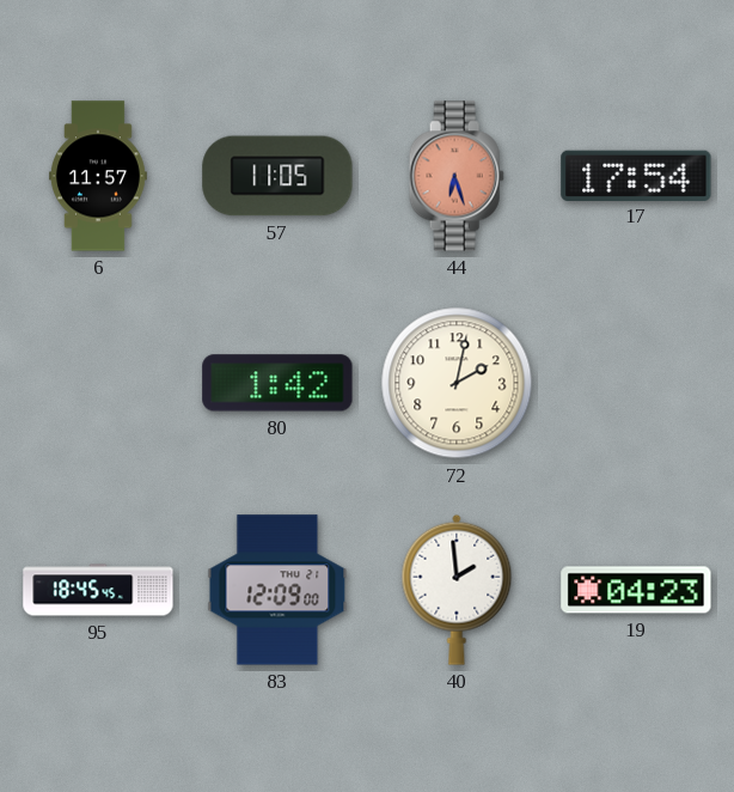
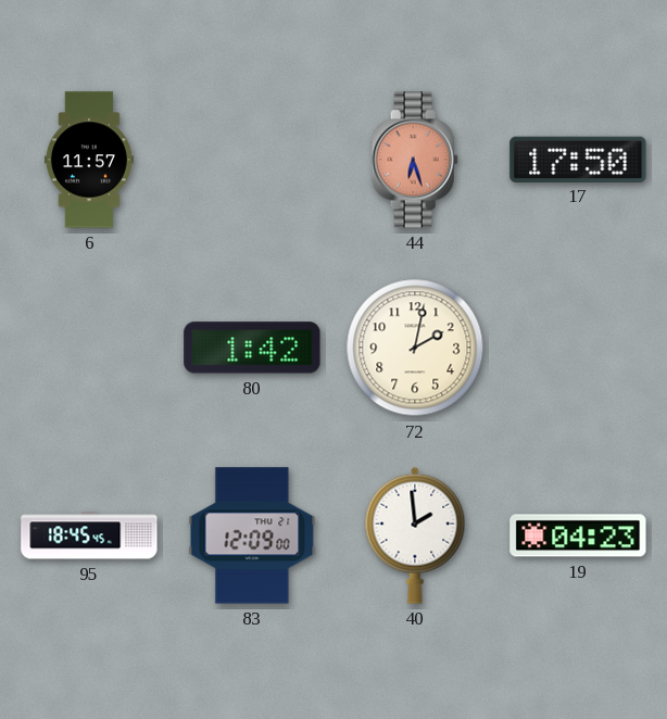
57: 11:05 -> none
17: 17:54 -> 17:50
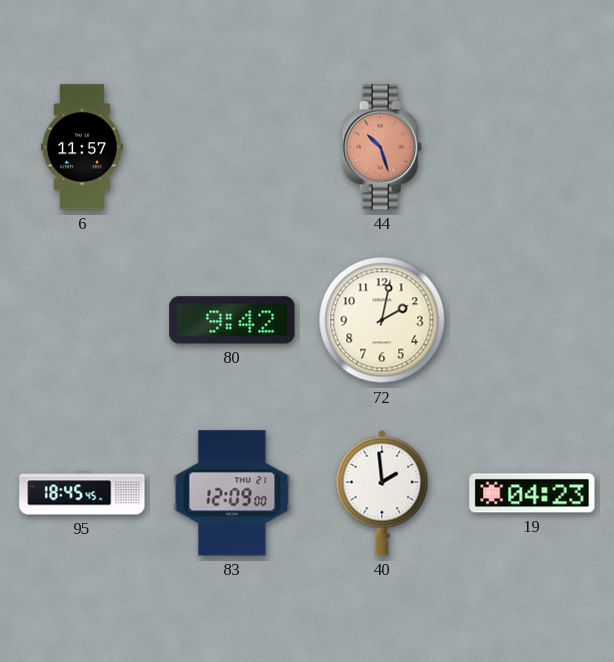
44: 6:27 -> 10:27
17: 17:50 -> none
80: 1:42 -> 9:42
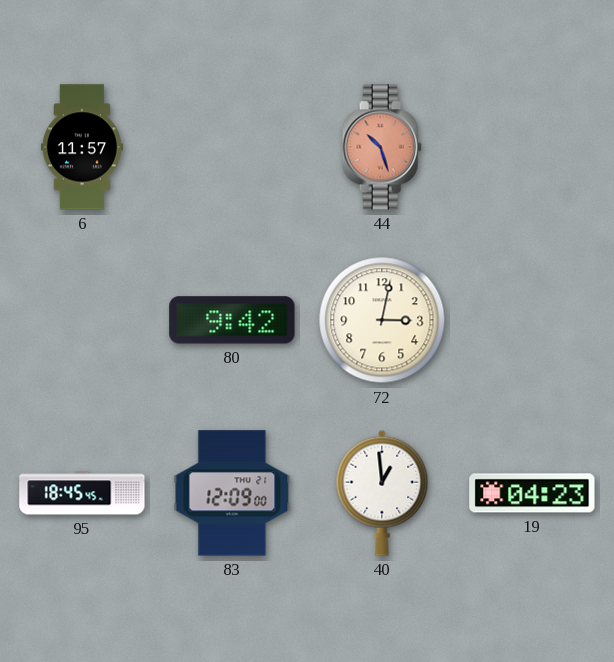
72: 2:02 -> 3:02
40: 1:59 -> 12:59
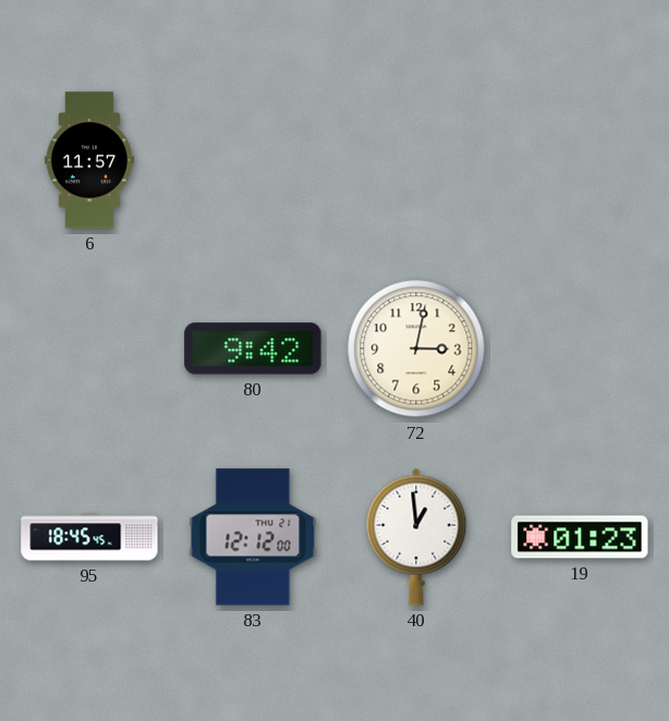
44: 10:27 -> none
83: 12:09 -> 12:12
19: 04:23 -> 01:23
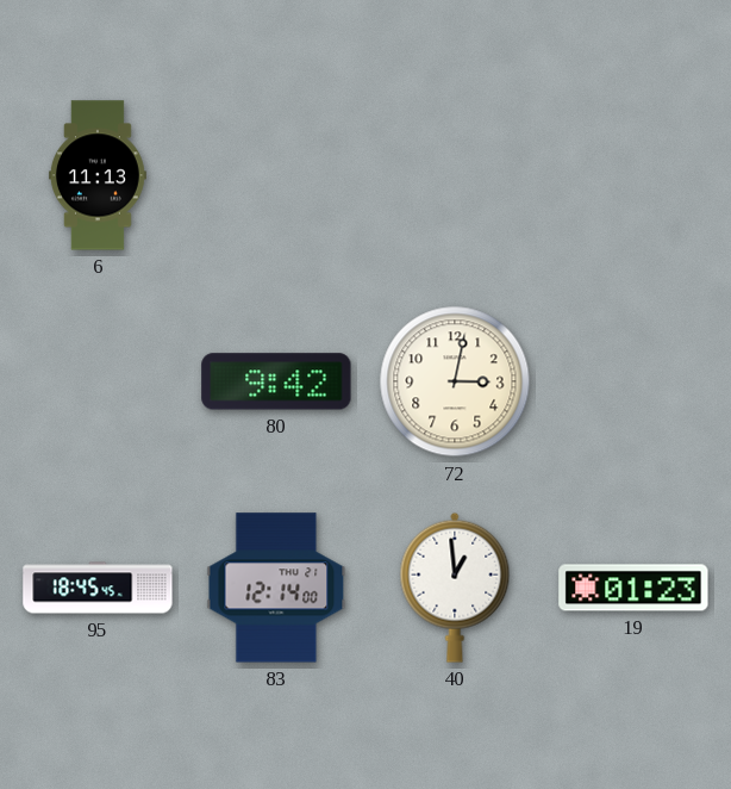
6: 11:57 -> 11:13
83: 12:12 -> 12:14
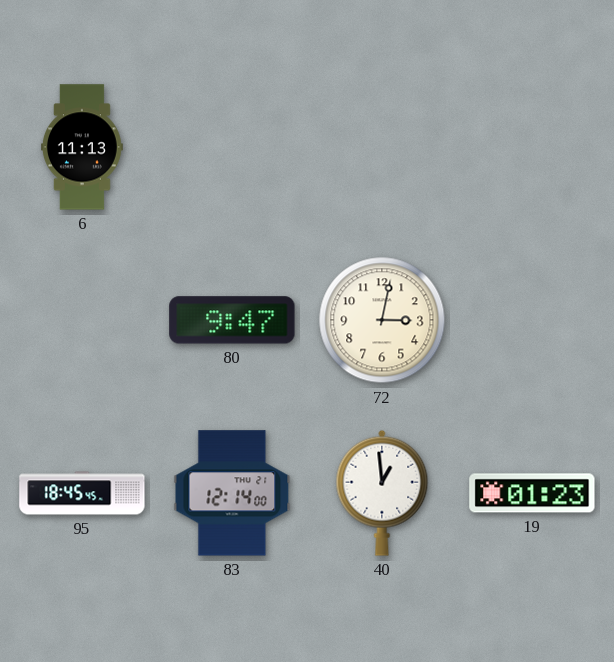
80: 9:42 -> 9:47
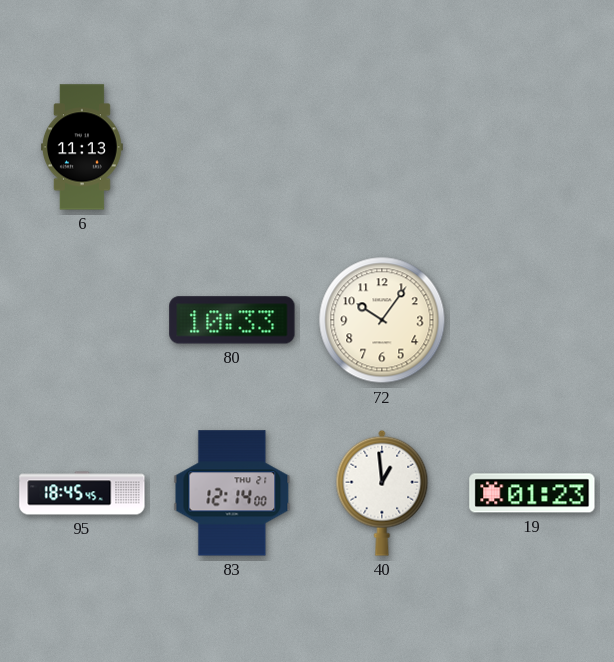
80: 9:47 -> 10:33
72: 3:02 -> 10:06
